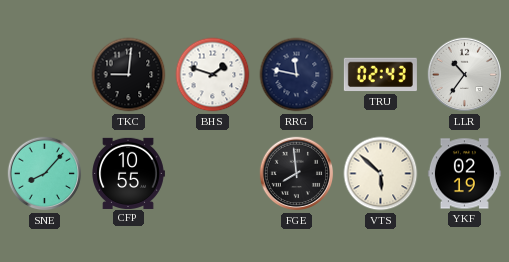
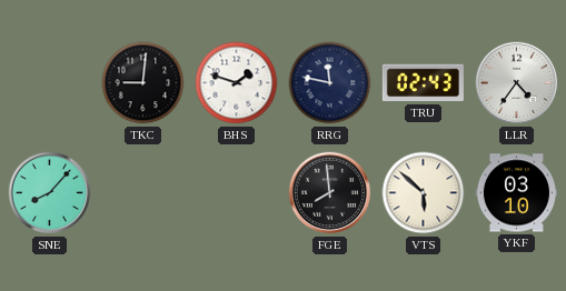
LLR: 10:36 -> 4:36
CFP: 10:55 -> none
YKF: 02:19 -> 03:10
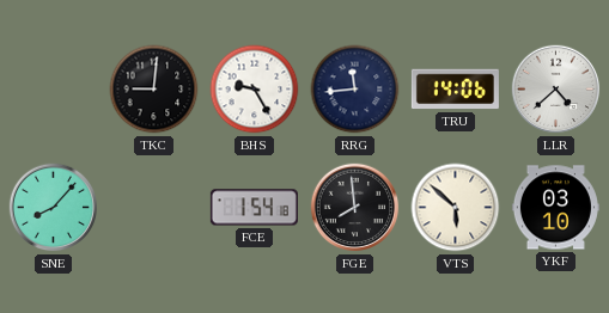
BHS: 1:48 -> 9:25
RRG: 11:47 -> 11:44
TRU: 02:43 -> 14:06
LLR: 4:36 -> 4:38
FCE: none -> 1:54
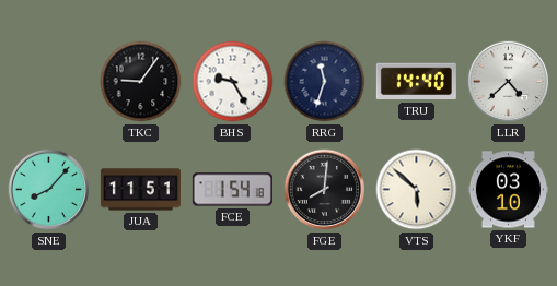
TKC: 9:01 -> 9:06
RRG: 11:44 -> 11:33
TRU: 14:06 -> 14:40
JUA: none -> 11:51
FGE: 7:59 -> 8:01
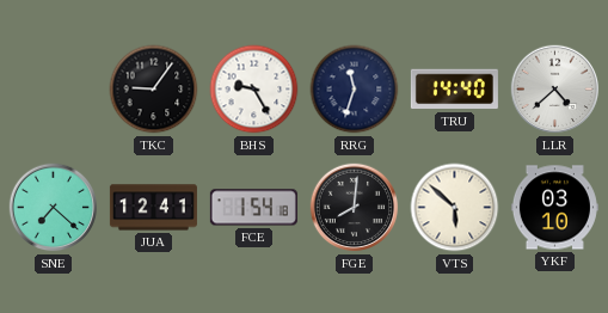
SNE: 8:07 -> 7:22
JUA: 11:51 -> 12:41
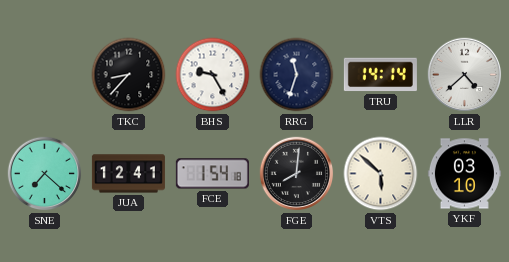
TKC: 9:06 -> 8:37
TRU: 14:40 -> 14:14
